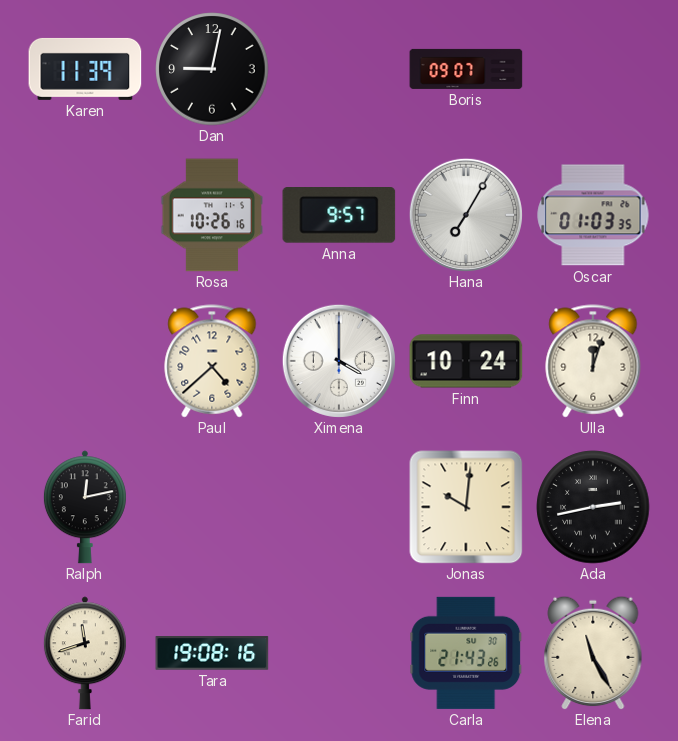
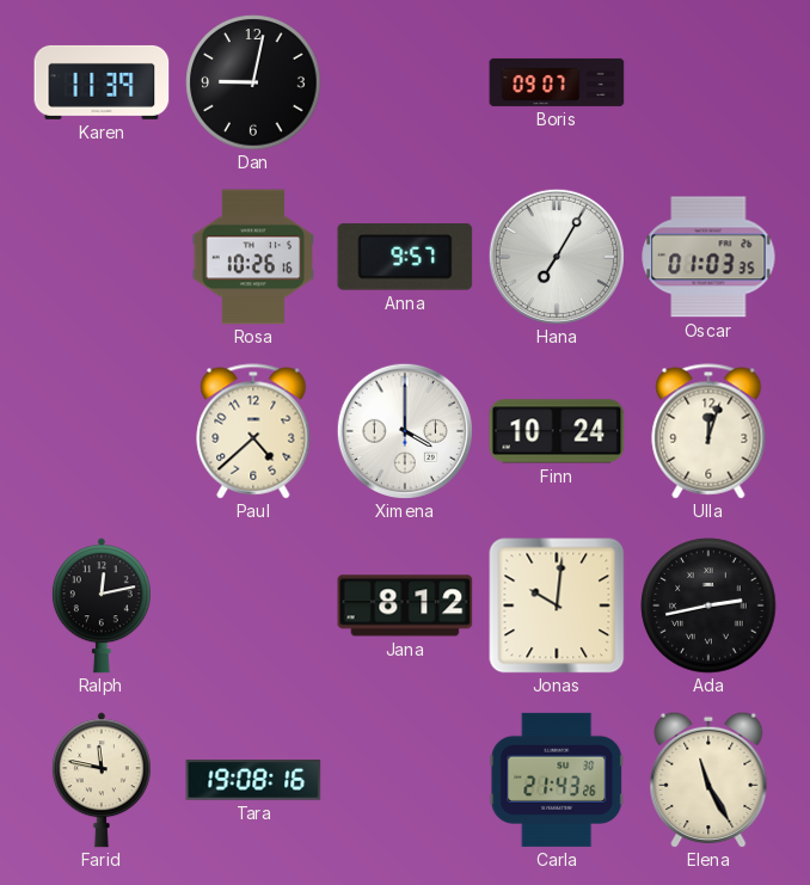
Jana: none -> 8:12
Farid: 11:42 -> 11:47
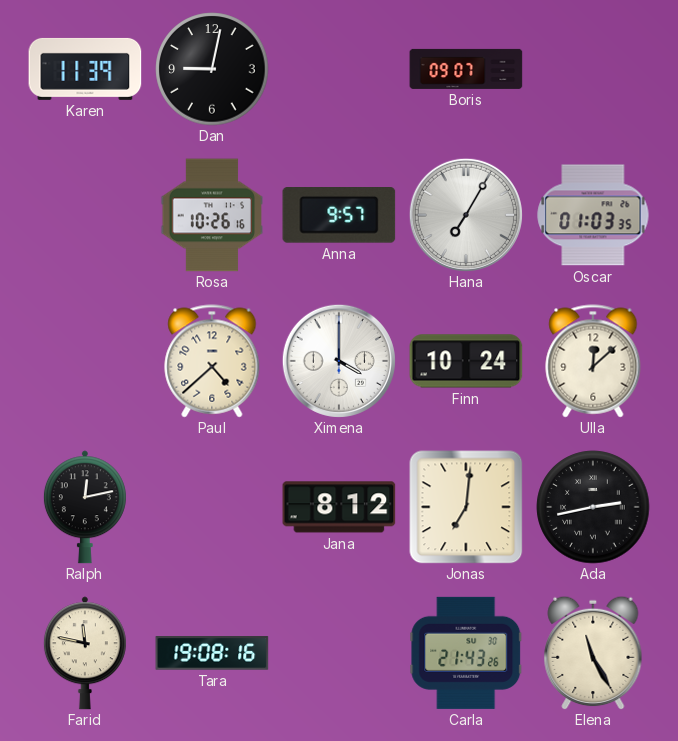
Ulla: 12:03 -> 12:08
Jonas: 10:01 -> 7:01
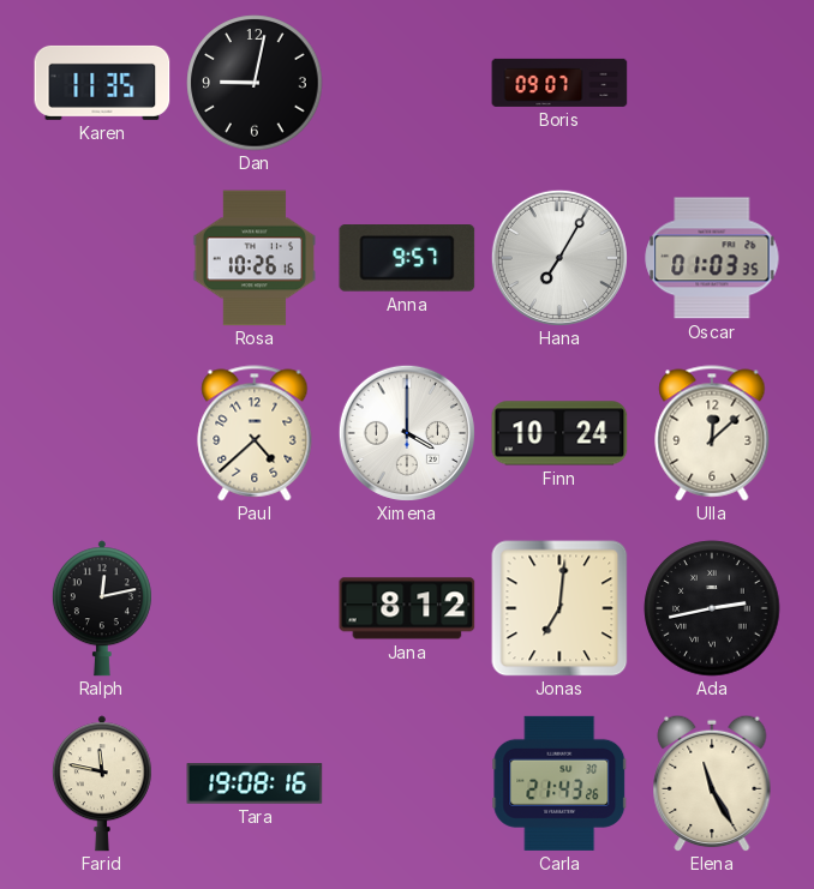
Karen: 11:39 -> 11:35
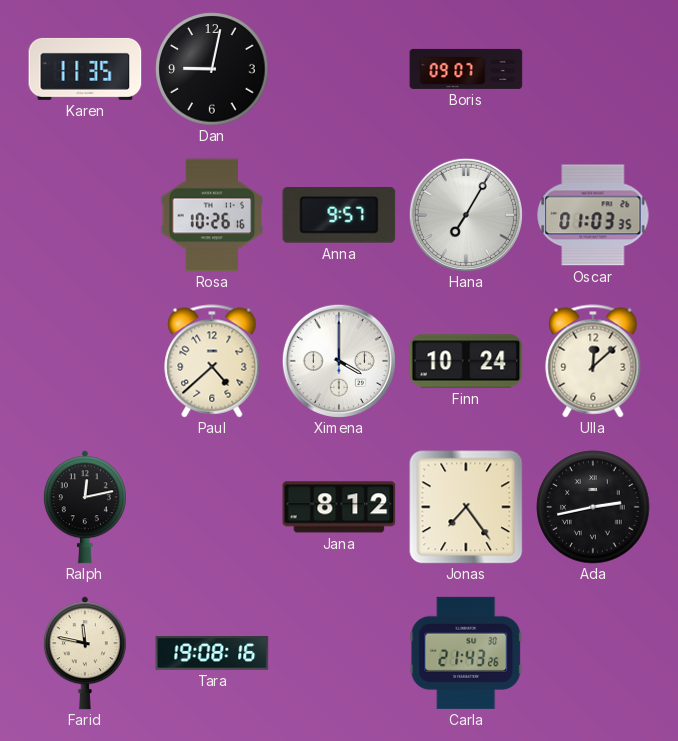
Jonas: 7:01 -> 7:24
Elena: 11:25 -> none
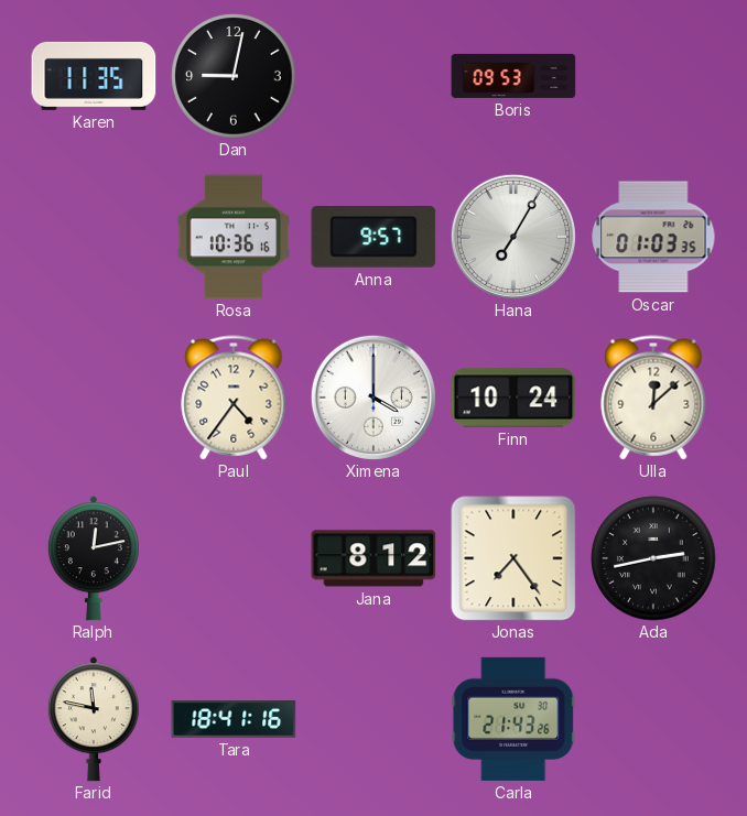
Boris: 09:07 -> 09:53
Rosa: 10:26 -> 10:36
Paul: 4:38 -> 4:36
Tara: 19:08 -> 18:41
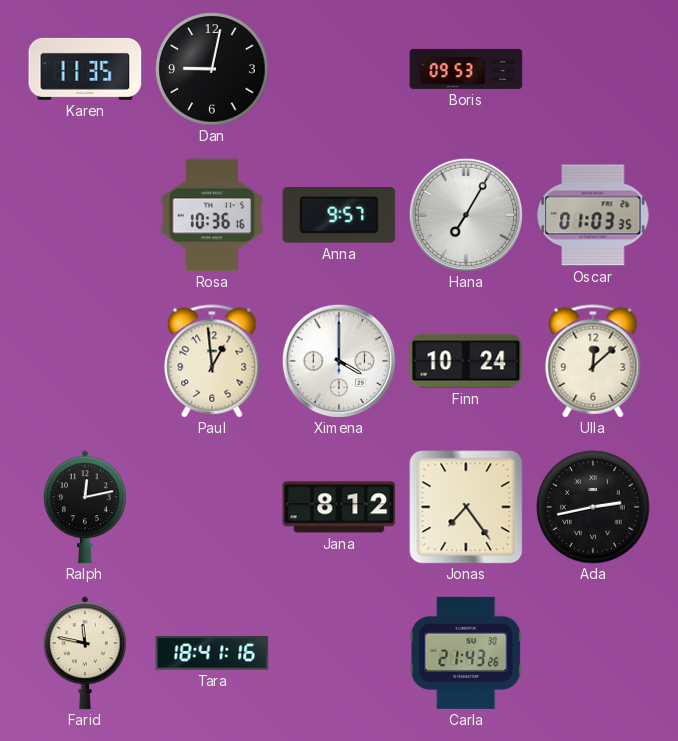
Paul: 4:36 -> 12:59
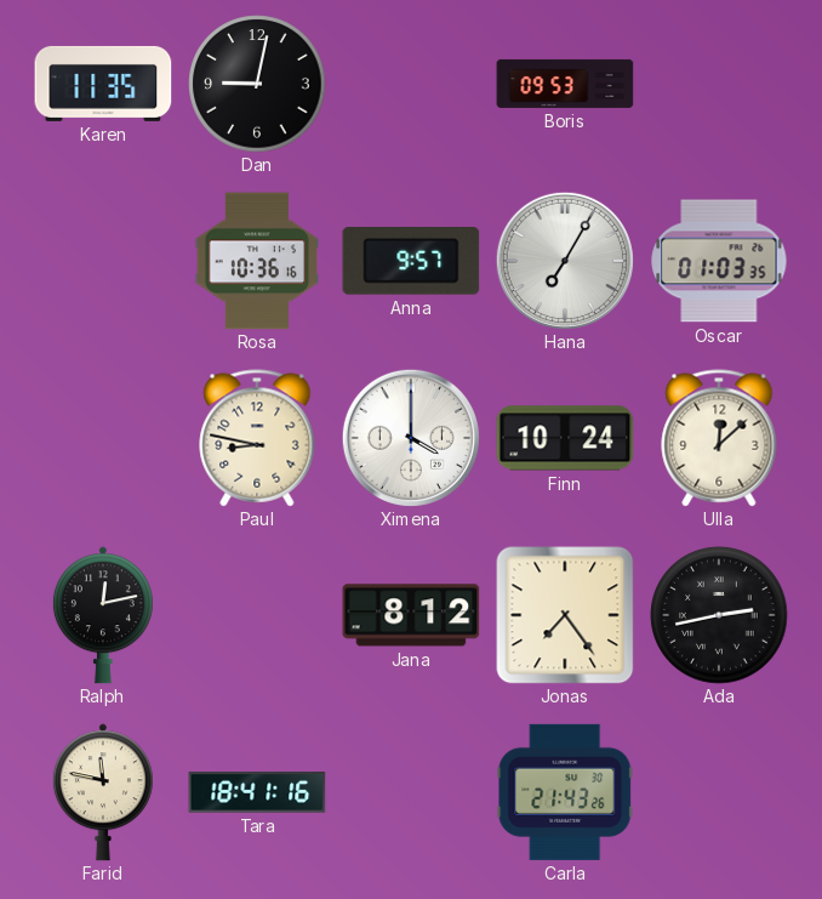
Paul: 12:59 -> 8:47
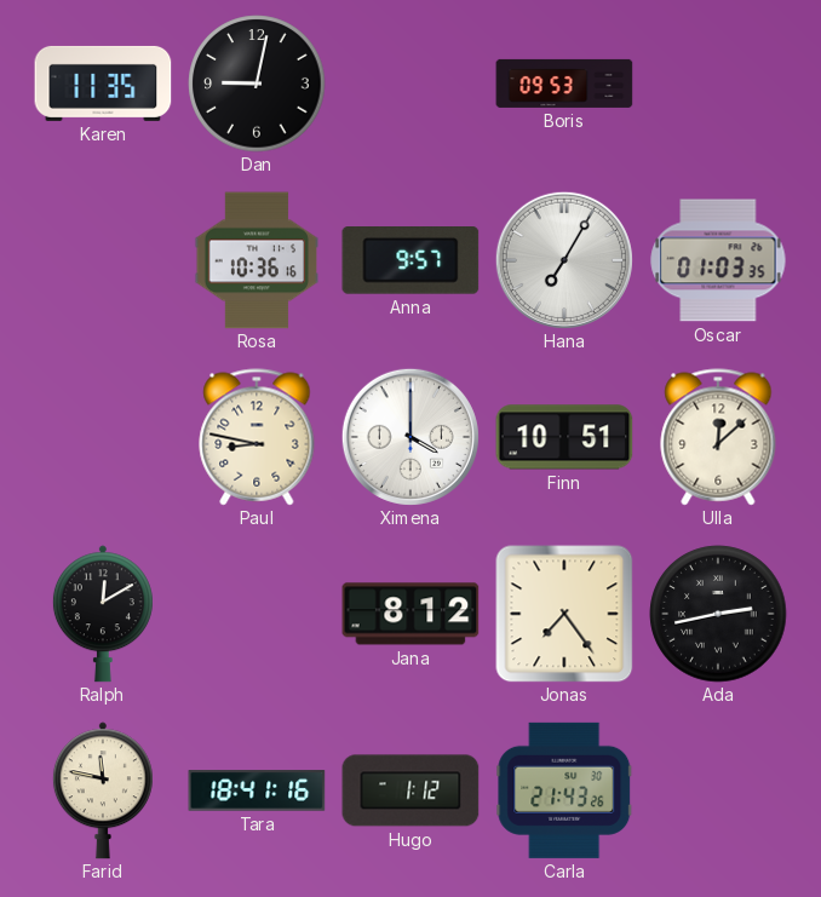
Finn: 10:24 -> 10:51
Ralph: 12:13 -> 12:10
Hugo: none -> 1:12
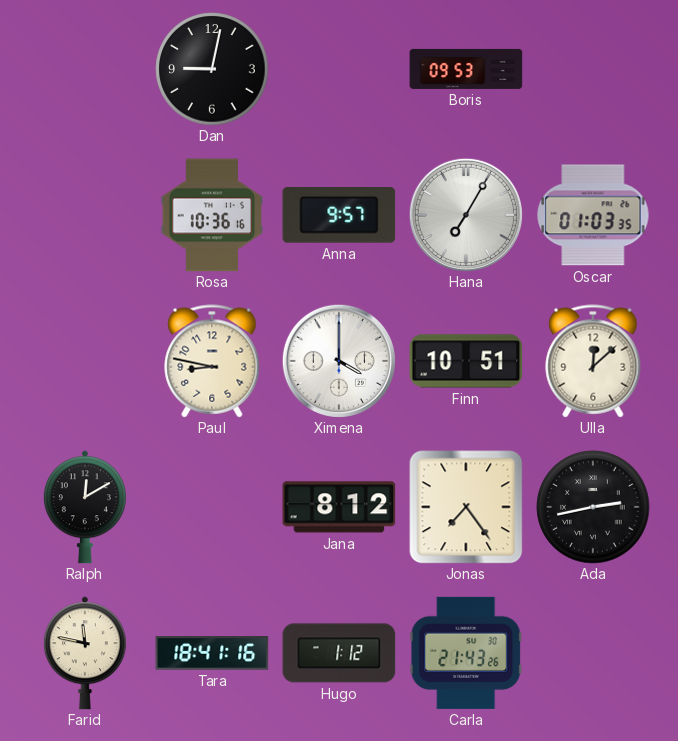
Karen: 11:35 -> none
